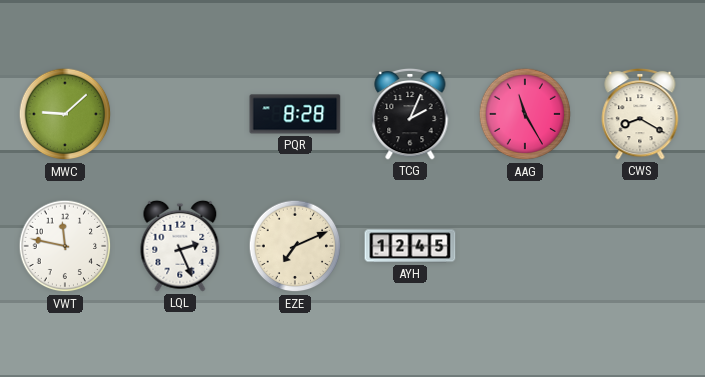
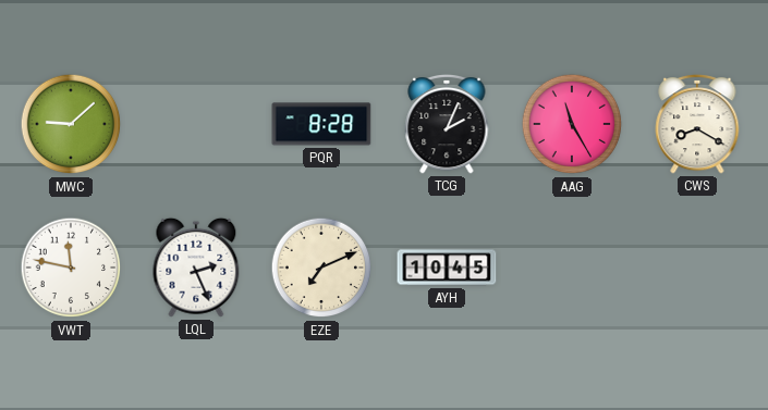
AYH: 12:45 -> 10:45
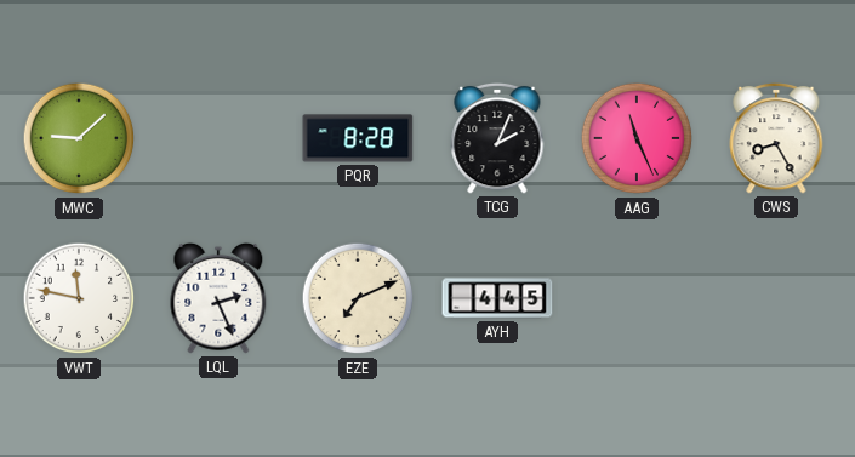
AAG: 11:25 -> 11:26
CWS: 8:20 -> 8:25
AYH: 10:45 -> 4:45
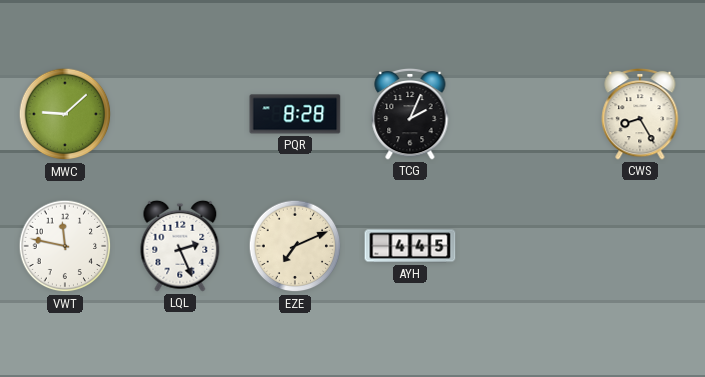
AAG: 11:26 -> none
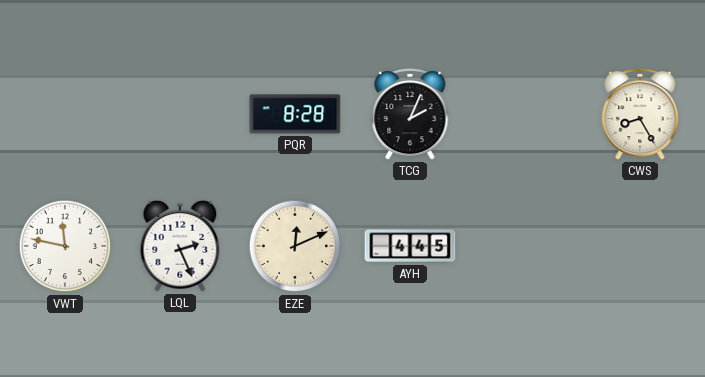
MWC: 9:08 -> none
EZE: 7:11 -> 12:11
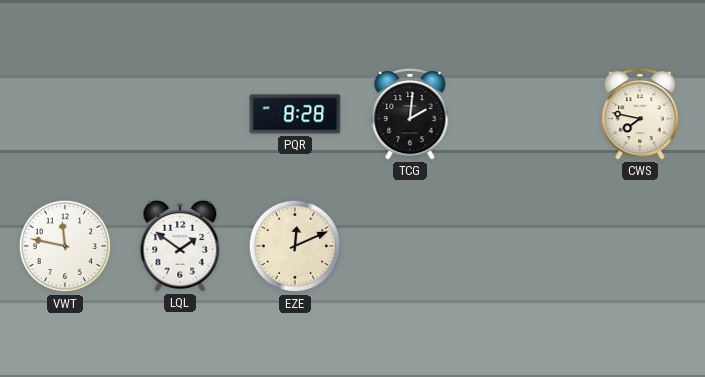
TCG: 2:04 -> 2:01
CWS: 8:25 -> 7:47
LQL: 2:26 -> 1:51
AYH: 4:45 -> none
